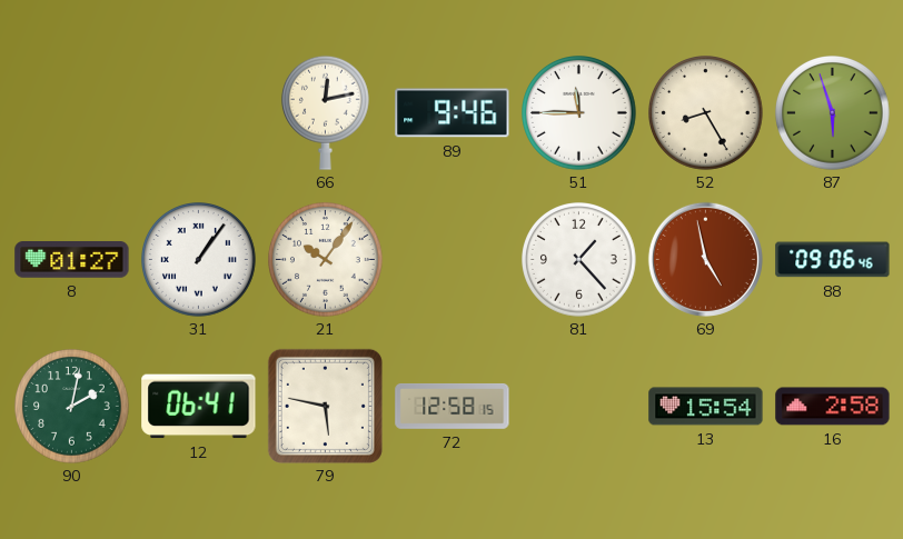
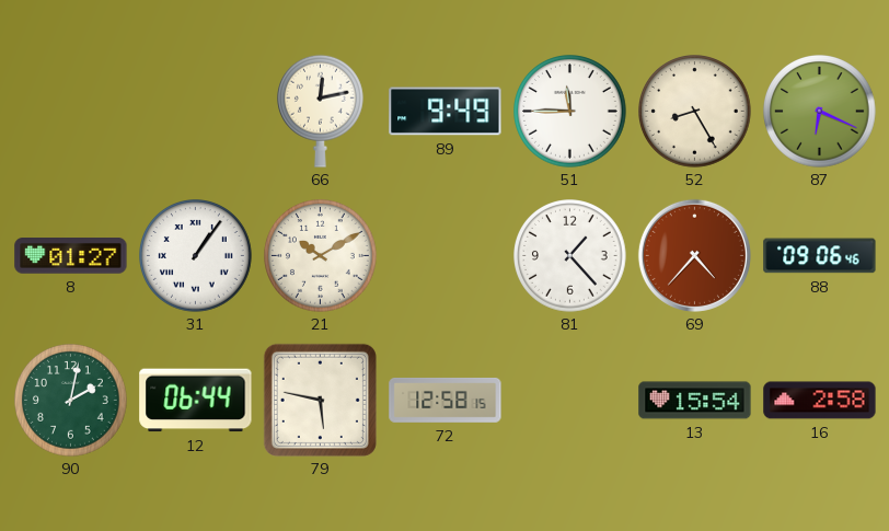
89: 9:46 -> 9:49
87: 5:57 -> 6:19
21: 10:06 -> 10:10
69: 4:58 -> 4:37
12: 06:41 -> 06:44
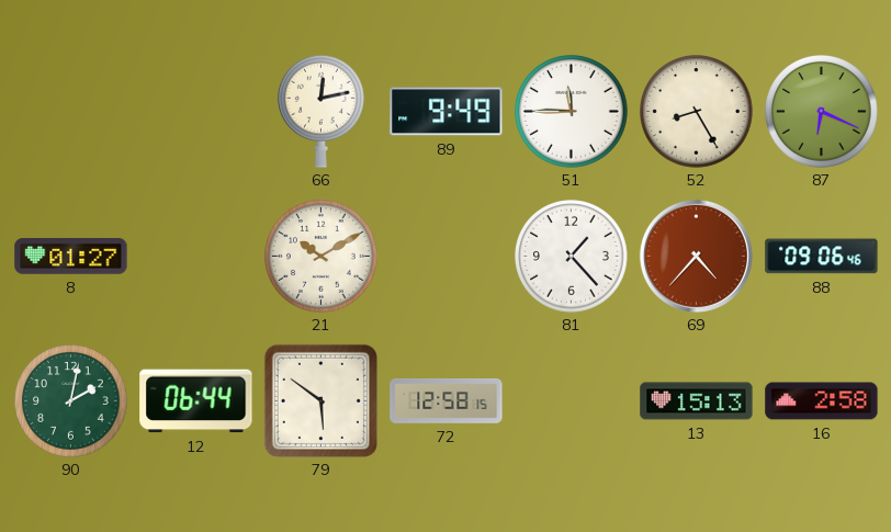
31: 1:06 -> none
79: 5:47 -> 5:51
13: 15:54 -> 15:13
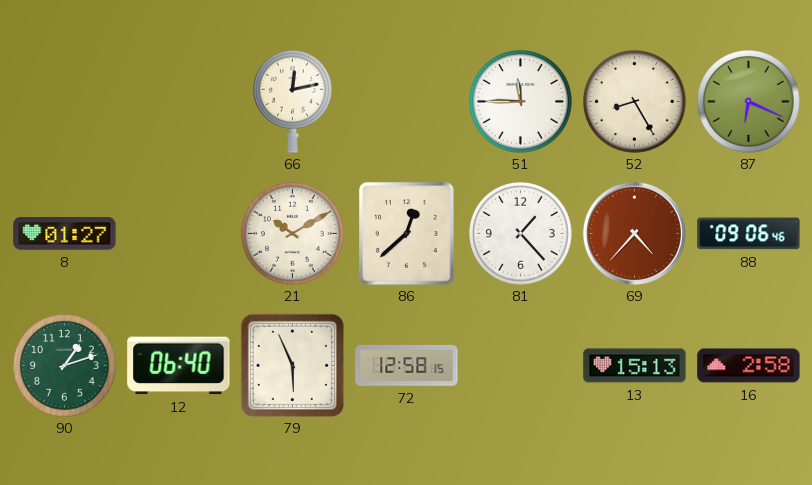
89: 9:49 -> none
86: none -> 12:38
90: 2:02 -> 1:12
12: 06:44 -> 06:40
79: 5:51 -> 5:56
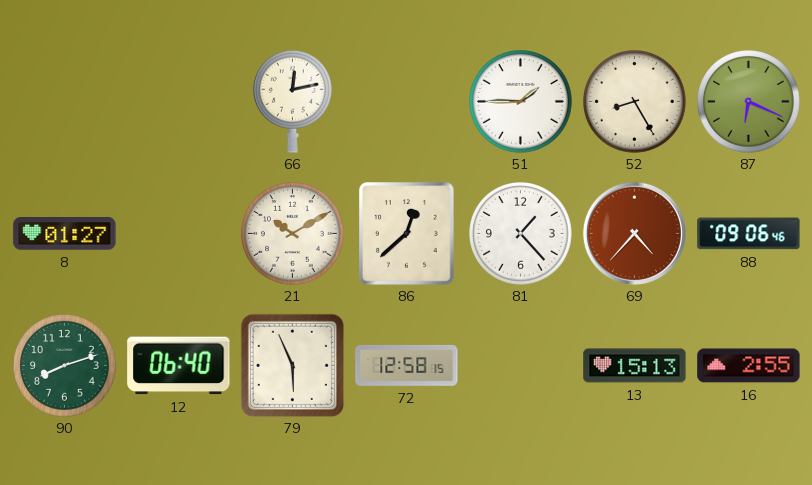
51: 11:45 -> 1:45
90: 1:12 -> 8:12
16: 2:58 -> 2:55
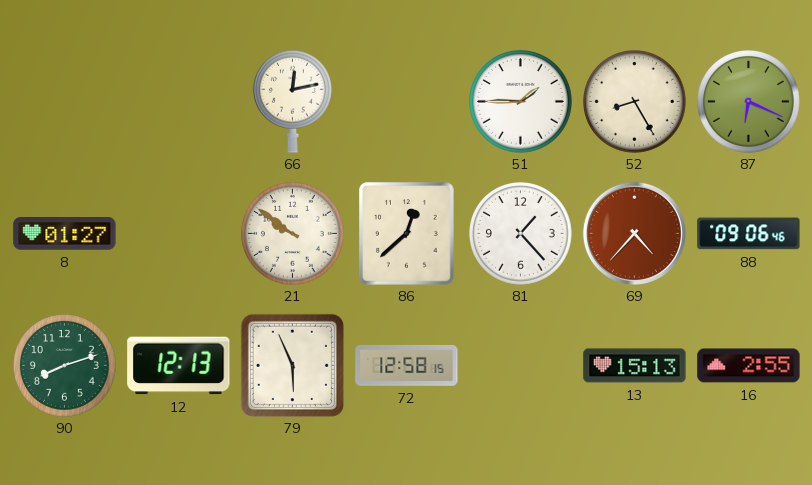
21: 10:10 -> 9:51
12: 06:40 -> 12:13
